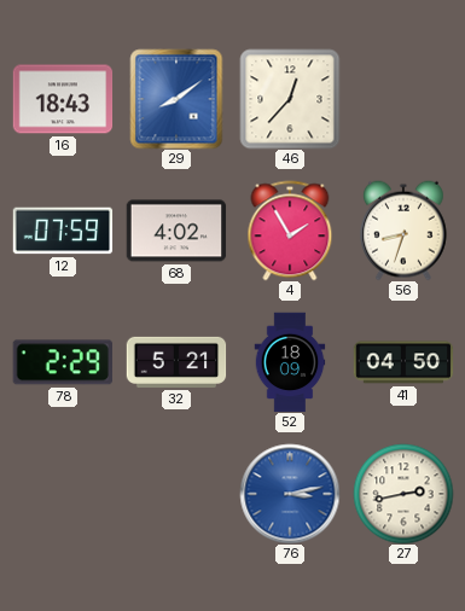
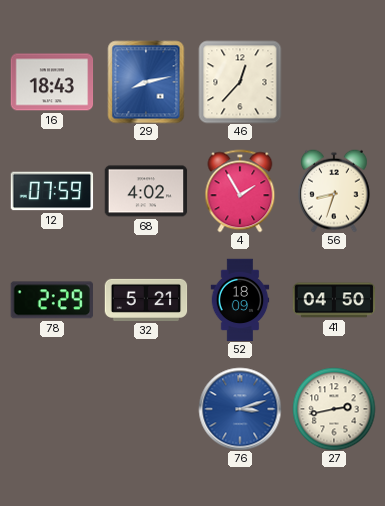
29: 8:09 -> 8:13
76: 3:13 -> 3:12
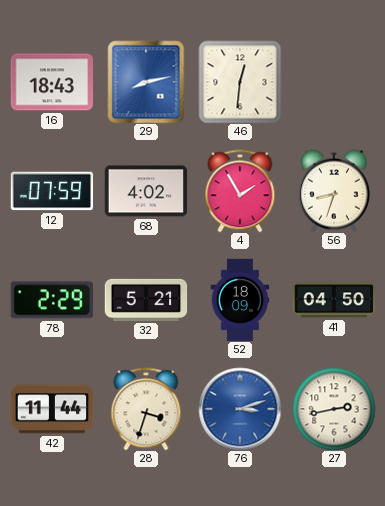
46: 12:37 -> 12:31
42: none -> 11:44
28: none -> 3:33
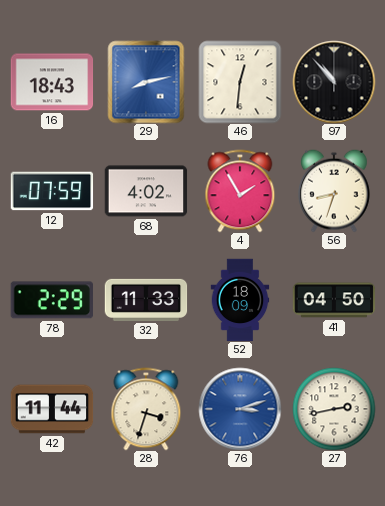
97: none -> 10:53
32: 5:21 -> 11:33
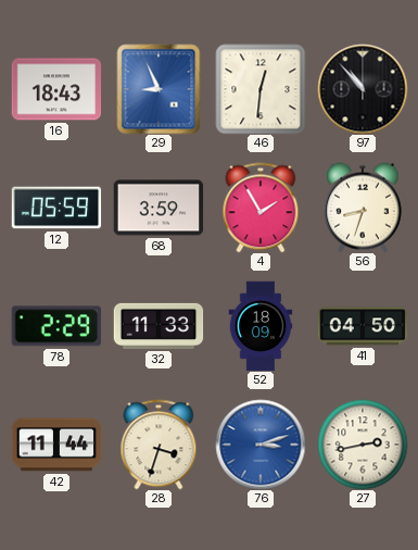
29: 8:13 -> 8:56
12: 07:59 -> 05:59
68: 4:02 -> 3:59
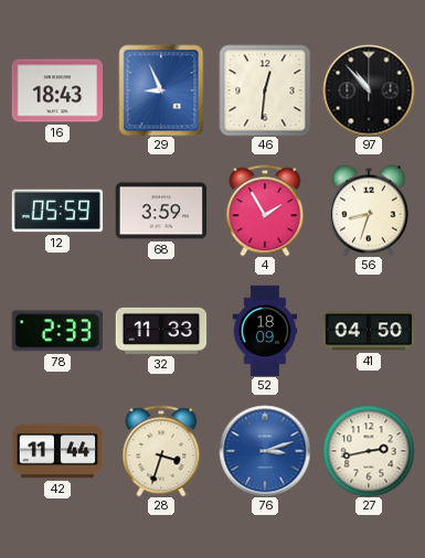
78: 2:29 -> 2:33
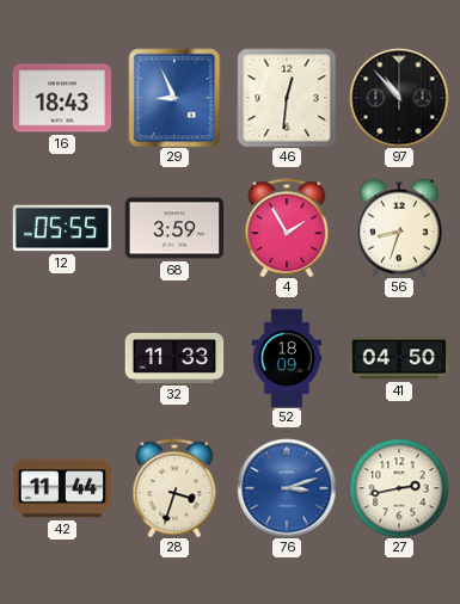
12: 05:59 -> 05:55
78: 2:33 -> none
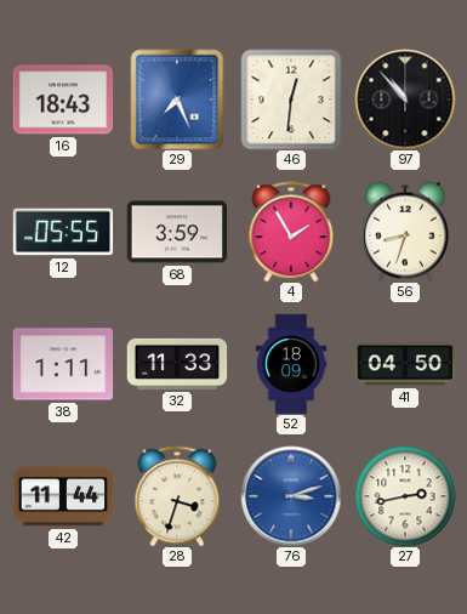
29: 8:56 -> 7:26
38: none -> 1:11
